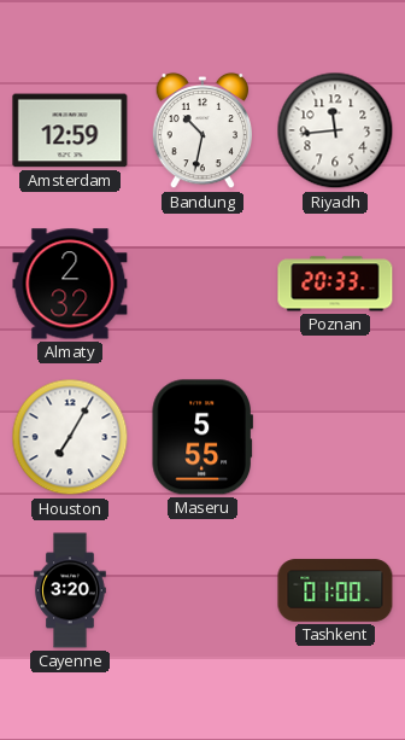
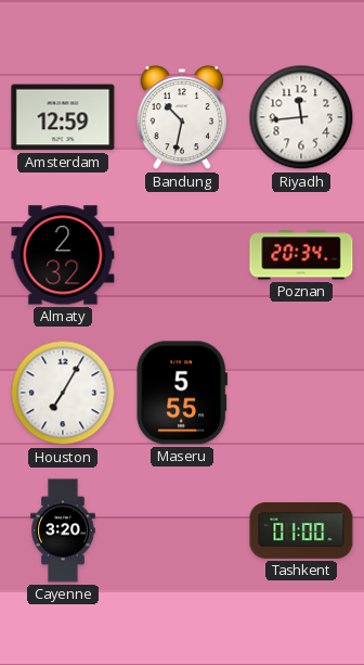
Poznan: 20:33 -> 20:34
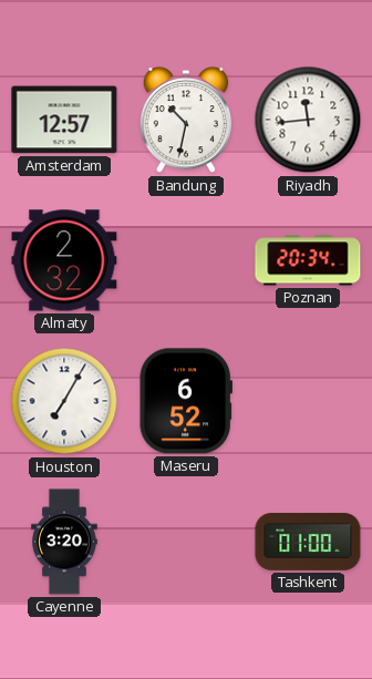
Amsterdam: 12:59 -> 12:57
Maseru: 5:55 -> 6:52
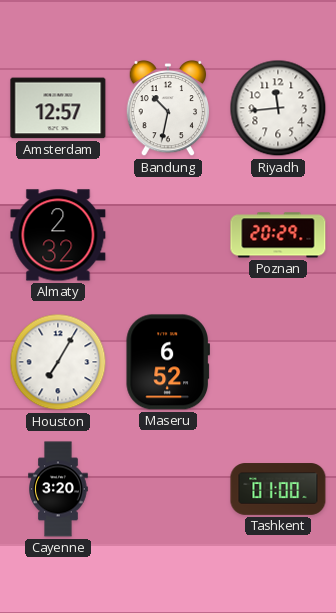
Poznan: 20:34 -> 20:29
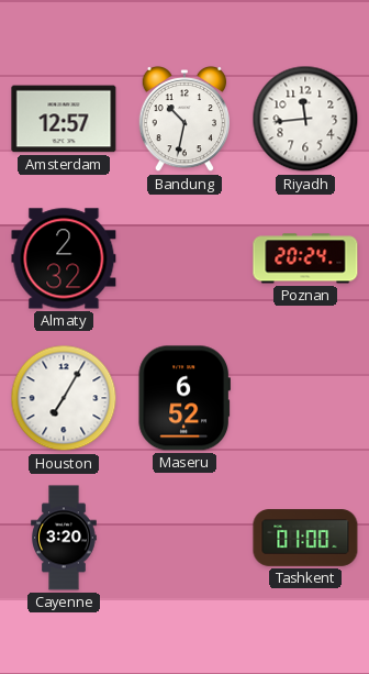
Poznan: 20:29 -> 20:24
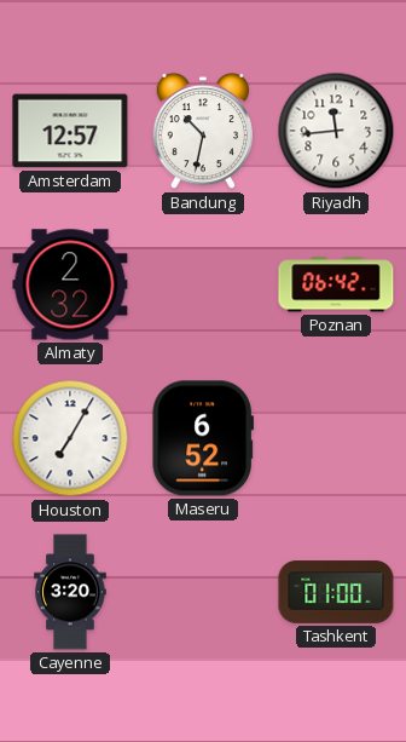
Poznan: 20:24 -> 06:42
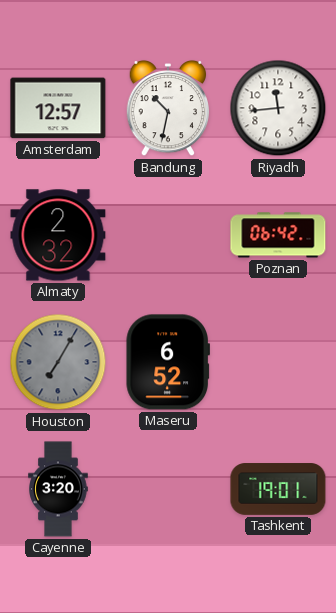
Houston dial: white -> grey
Tashkent: 01:00 -> 19:01
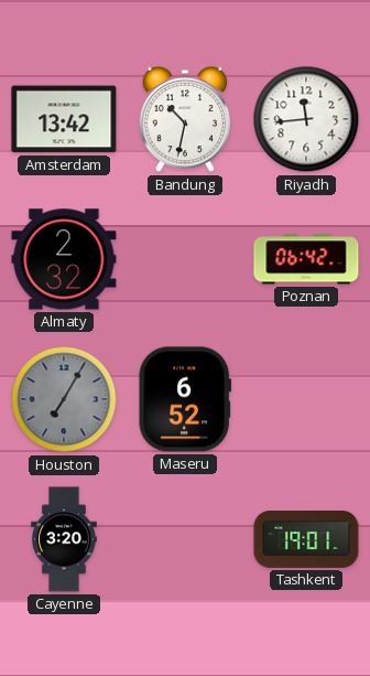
Amsterdam: 12:57 -> 13:42
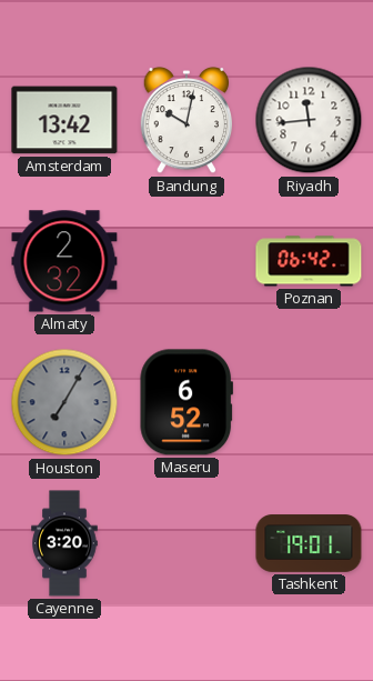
Bandung: 10:32 -> 10:02
